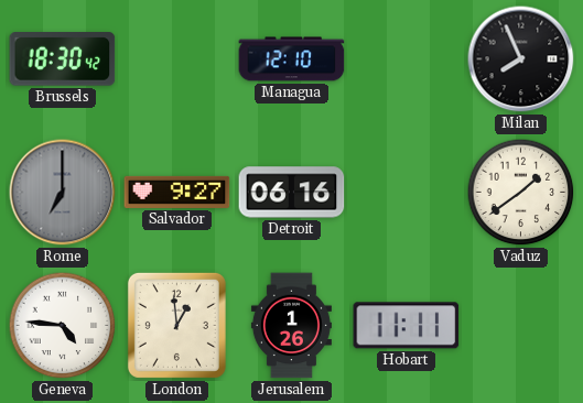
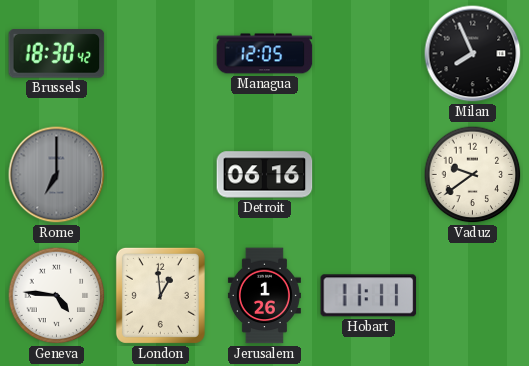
Managua: 12:10 -> 12:05
Salvador: 9:27 -> none
Vaduz: 1:39 -> 9:39
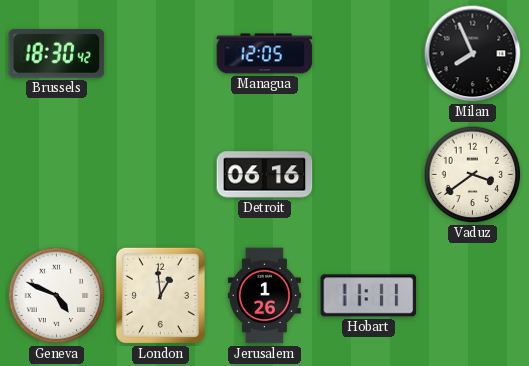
Rome: 7:00 -> none
Vaduz: 9:39 -> 3:39
Geneva: 4:46 -> 4:49
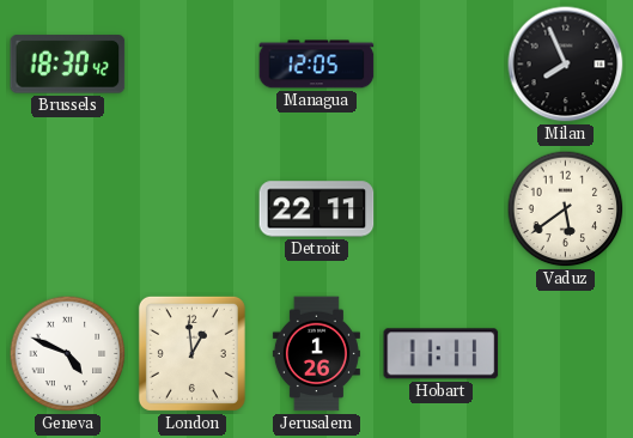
Detroit: 06:16 -> 22:11
Vaduz: 3:39 -> 5:39
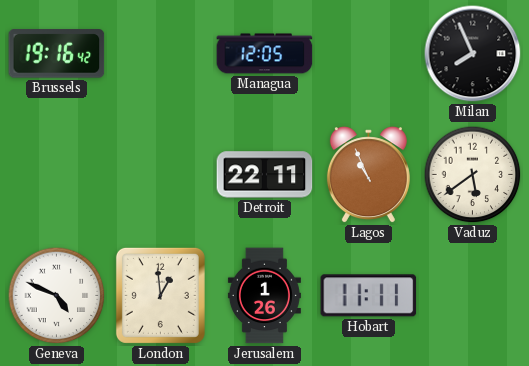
Brussels: 18:30 -> 19:16
Lagos: none -> 10:56
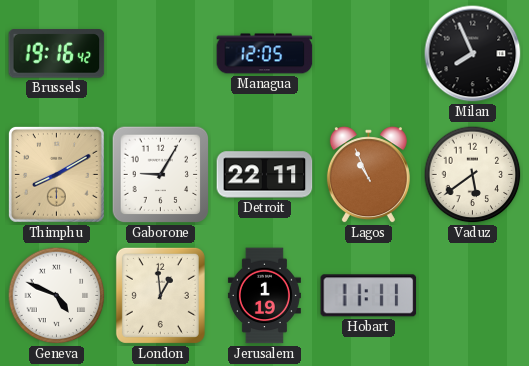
Thimphu: none -> 8:10
Gaborone: none -> 9:05
Jerusalem: 1:26 -> 1:19
